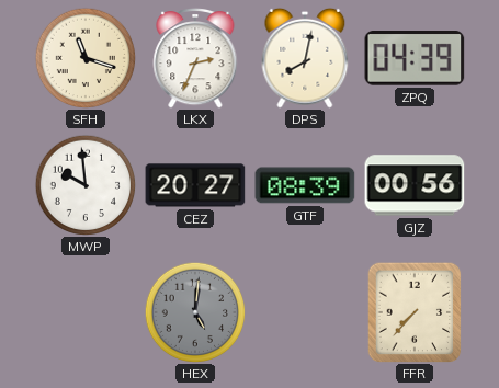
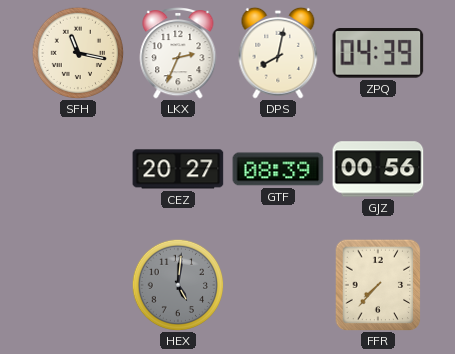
SFH: 11:18 -> 11:17
MWP: 9:59 -> none
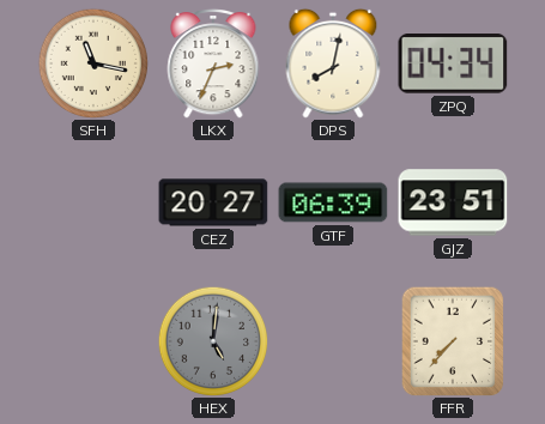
ZPQ: 04:39 -> 04:34
GTF: 08:39 -> 06:39
GJZ: 00:56 -> 23:51
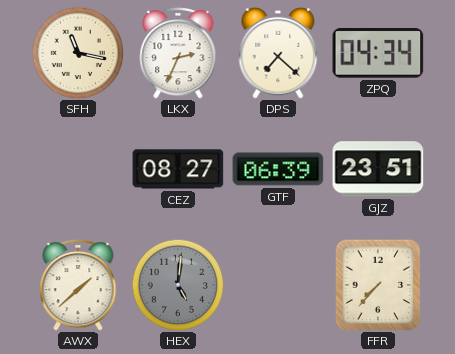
DPS: 8:02 -> 7:22
CEZ: 20:27 -> 08:27
AWX: none -> 1:38
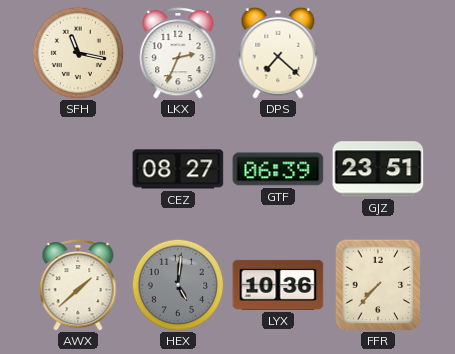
ZPQ: 04:34 -> none
LYX: none -> 10:36
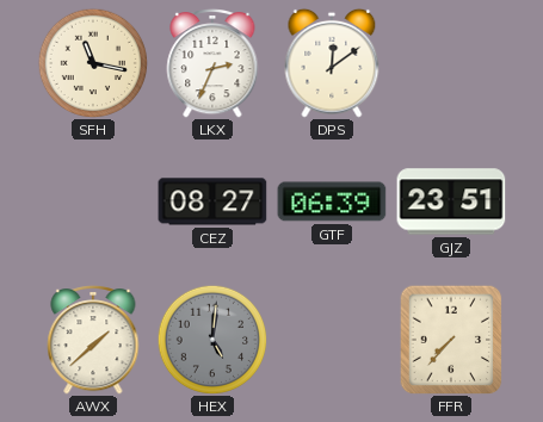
DPS: 7:22 -> 12:09
LYX: 10:36 -> none
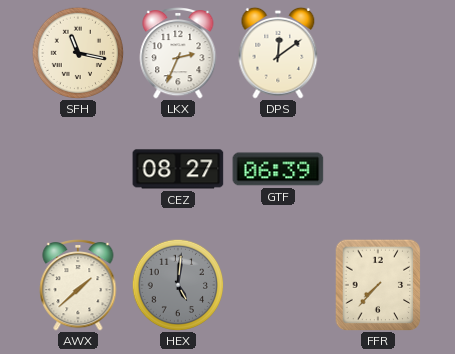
GJZ: 23:51 -> none
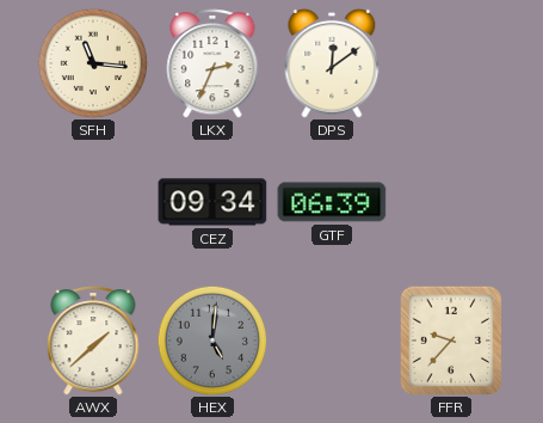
SFH: 11:17 -> 11:16
CEZ: 08:27 -> 09:34
FFR: 7:37 -> 9:37
